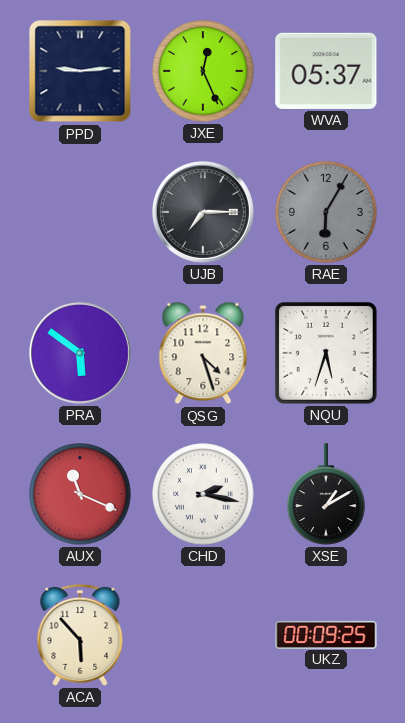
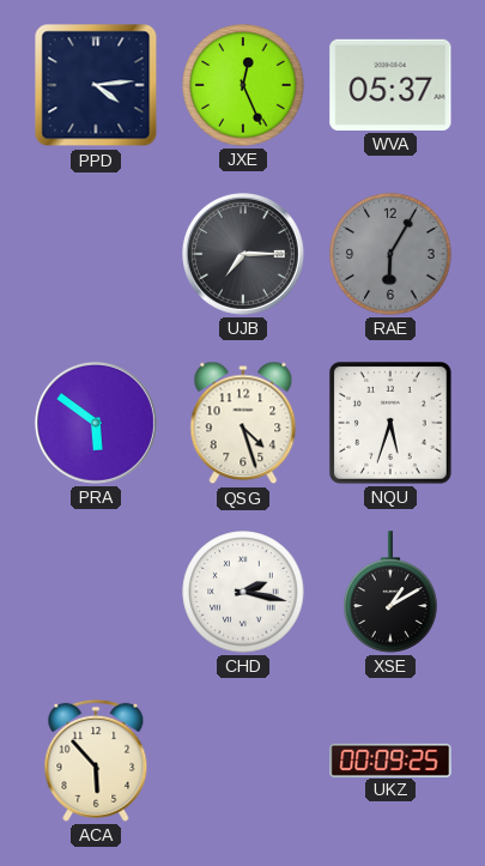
PPD: 9:14 -> 4:14
AUX: 11:19 -> none
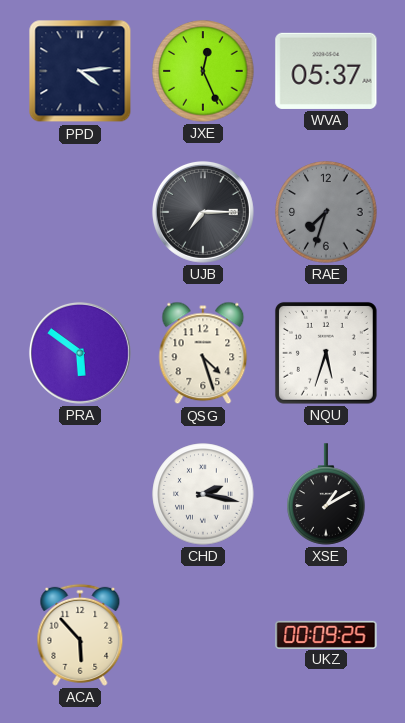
RAE: 6:05 -> 7:33
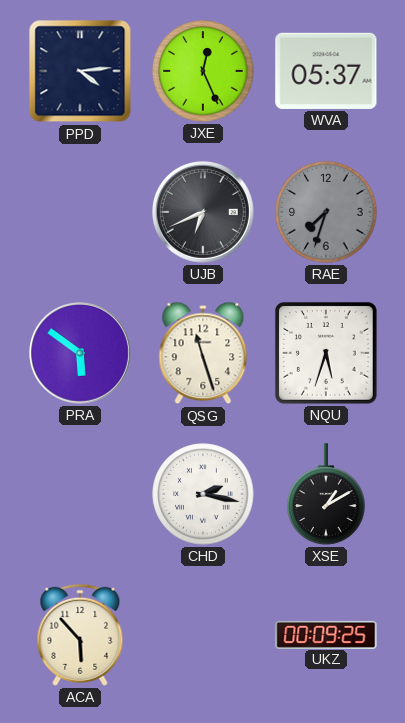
UJB: 7:15 -> 6:41
QSG: 4:27 -> 11:27
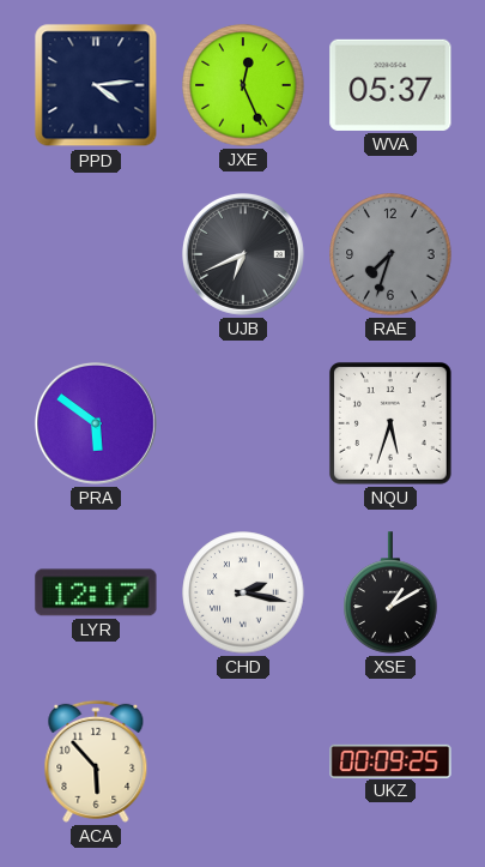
QSG: 11:27 -> none
LYR: none -> 12:17
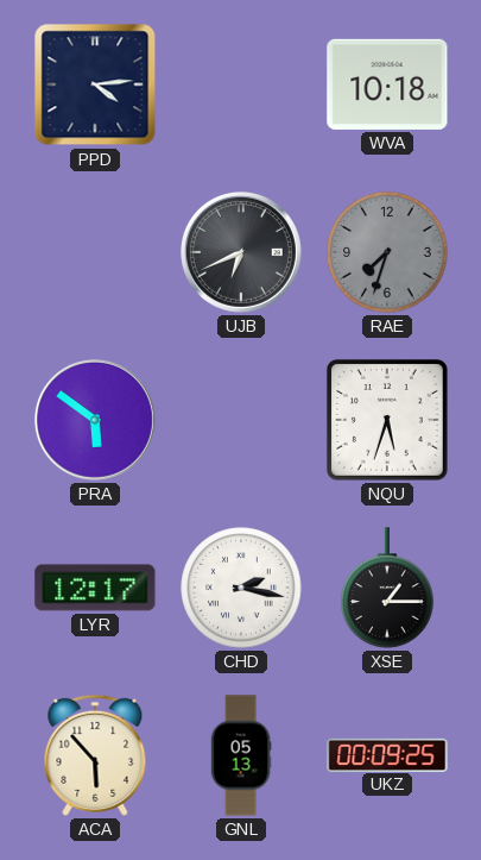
JXE: 12:26 -> none
WVA: 05:37 -> 10:18
XSE: 1:10 -> 1:15
GNL: none -> 05:13
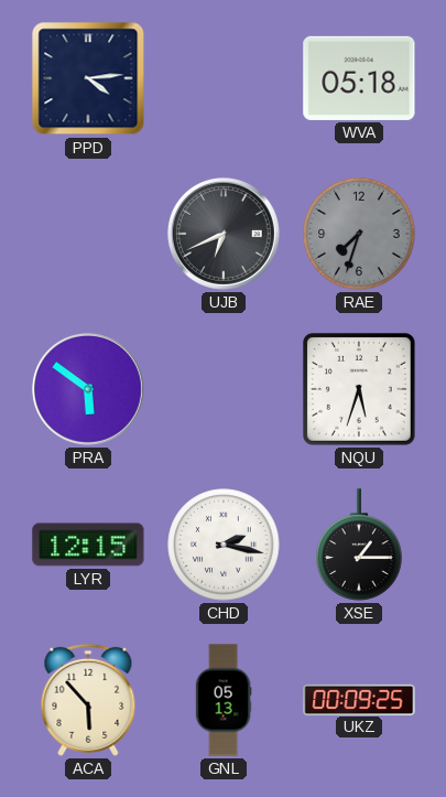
WVA: 10:18 -> 05:18
LYR: 12:17 -> 12:15
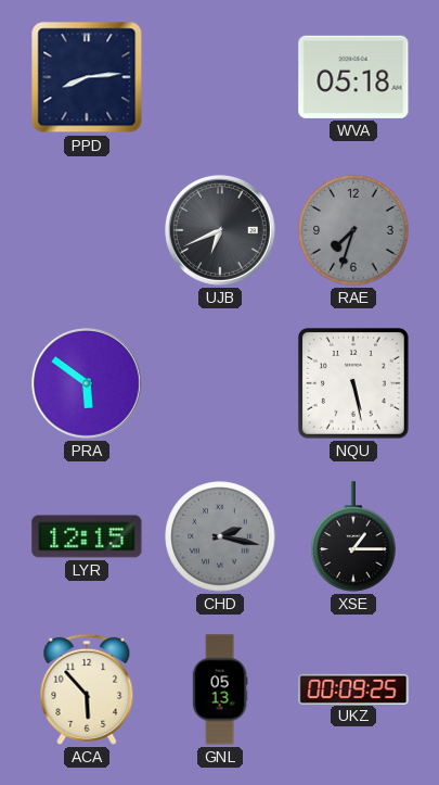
PPD: 4:14 -> 8:14
NQU: 5:33 -> 5:28
CHD dial: white -> grey
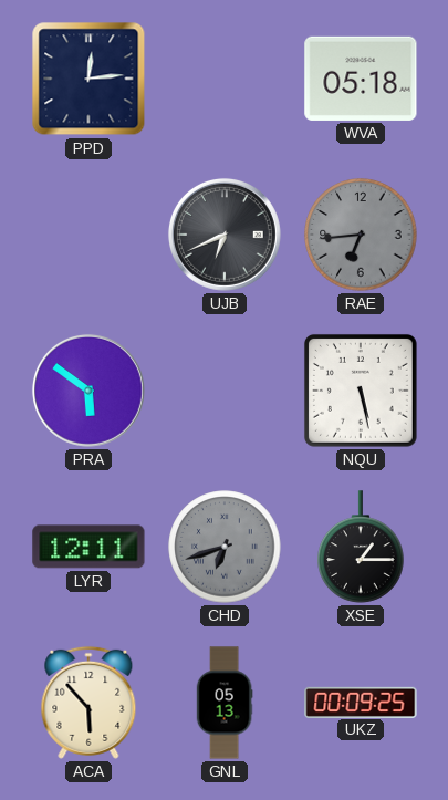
PPD: 8:14 -> 12:14
RAE: 7:33 -> 6:44
LYR: 12:15 -> 12:11
CHD: 2:17 -> 6:42
